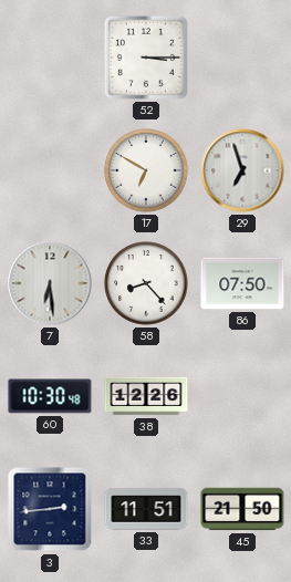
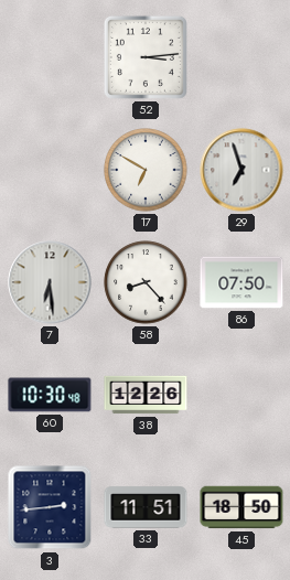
52: 3:15 -> 3:14
45: 21:50 -> 18:50
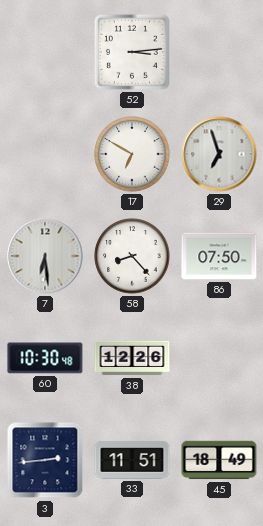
45: 18:50 -> 18:49
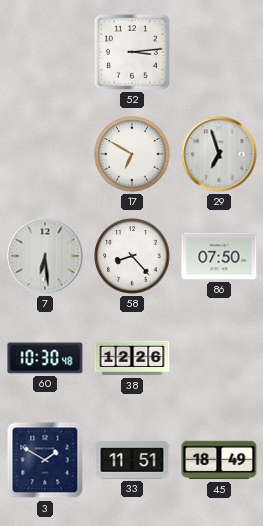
3: 2:44 -> 1:50
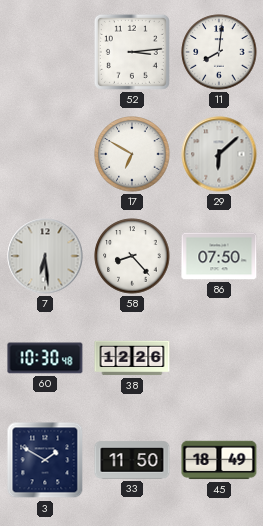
11: none -> 8:01
29: 6:57 -> 6:08
33: 11:51 -> 11:50
